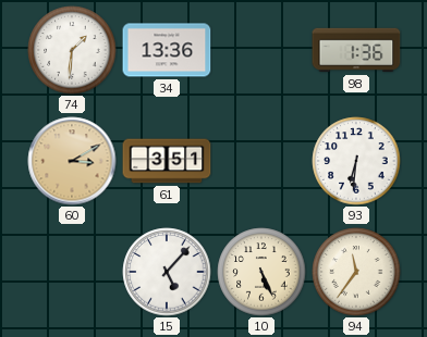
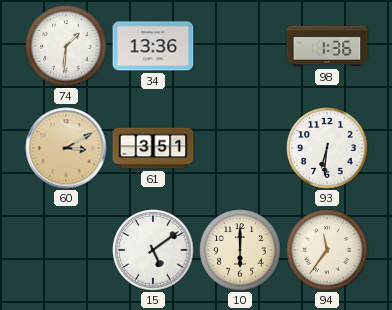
15: 5:07 -> 5:09
10: 5:26 -> 6:00
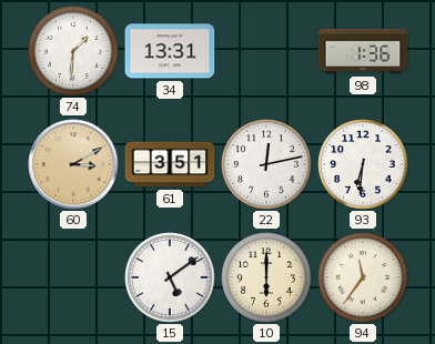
34: 13:36 -> 13:31
22: none -> 12:13
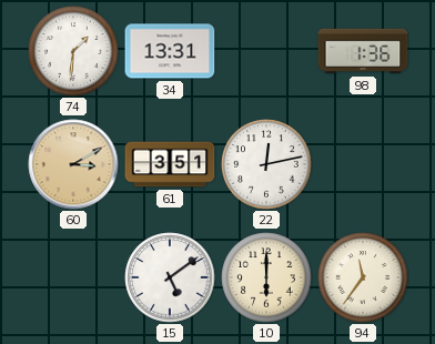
93: 6:31 -> none
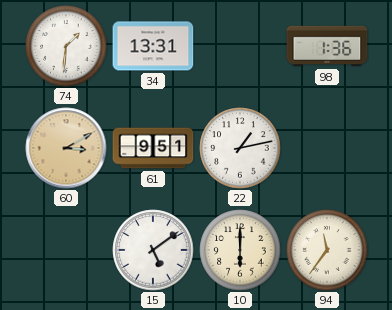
61: 3:51 -> 9:51
22: 12:13 -> 1:13
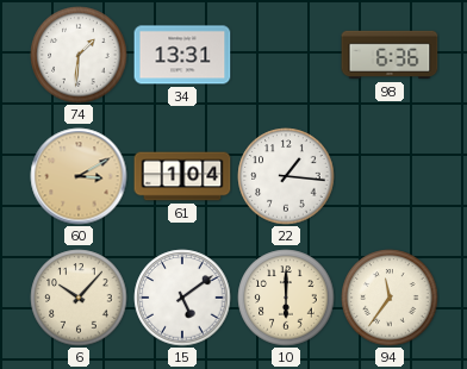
98: 1:36 -> 6:36
61: 9:51 -> 1:04
22: 1:13 -> 1:16
6: none -> 10:07
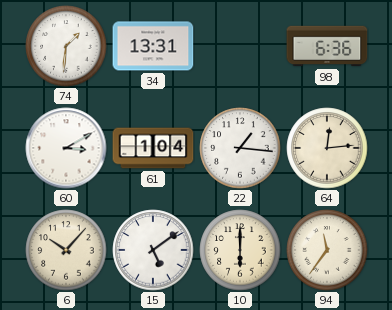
60 dial: champagne -> white
64: none -> 12:14
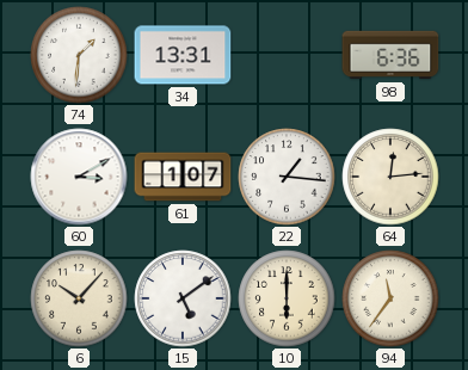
61: 1:04 -> 1:07
